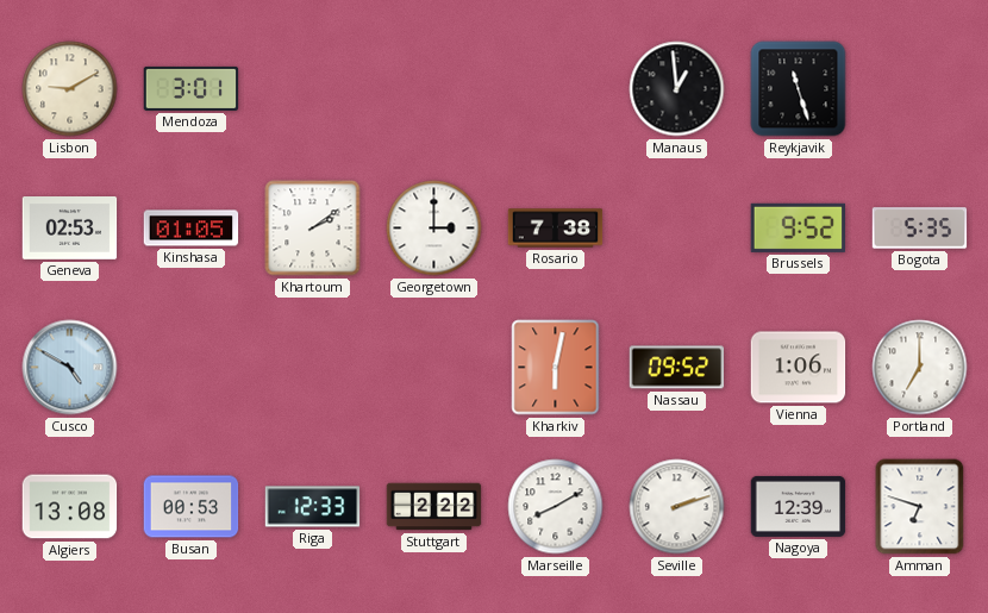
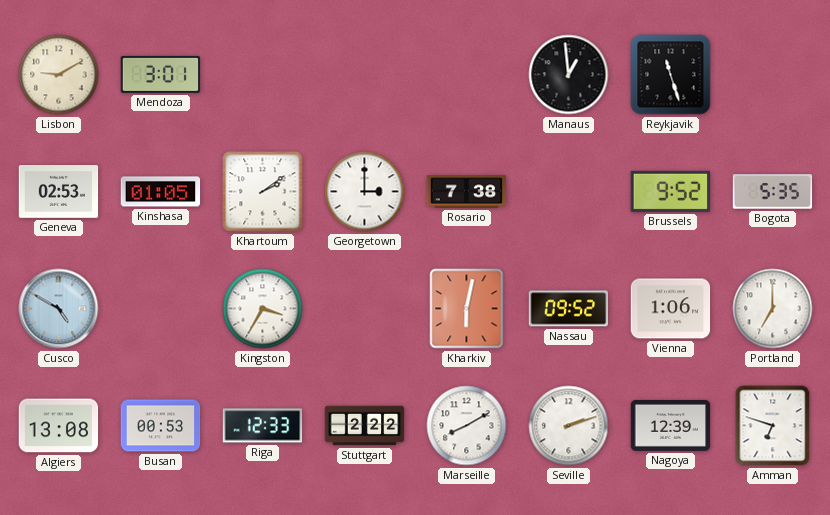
Kingston: none -> 3:35
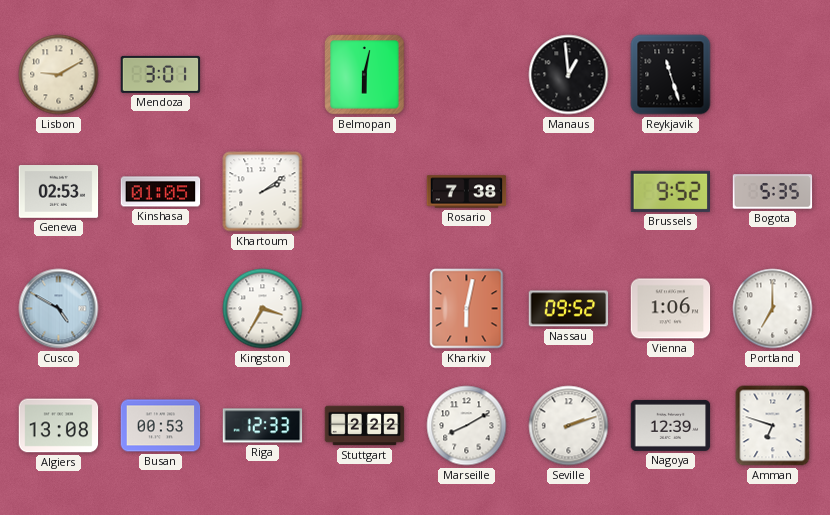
Belmopan: none -> 6:02
Georgetown: 3:00 -> none
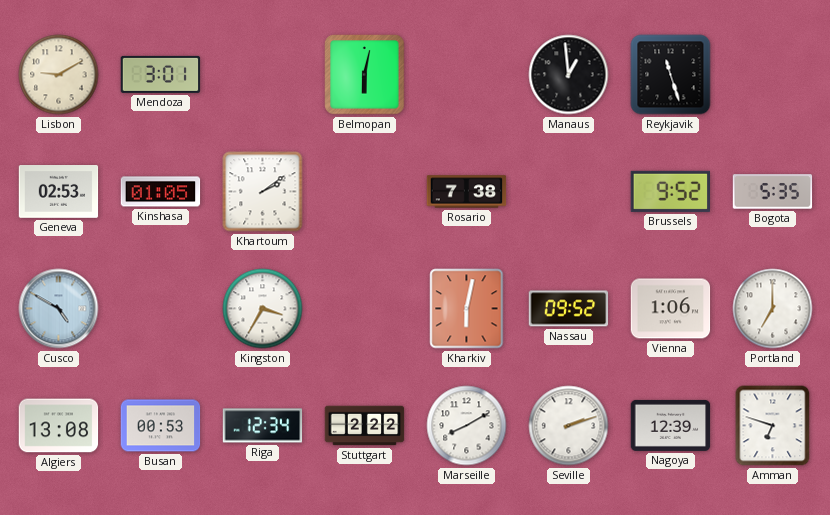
Riga: 12:33 -> 12:34
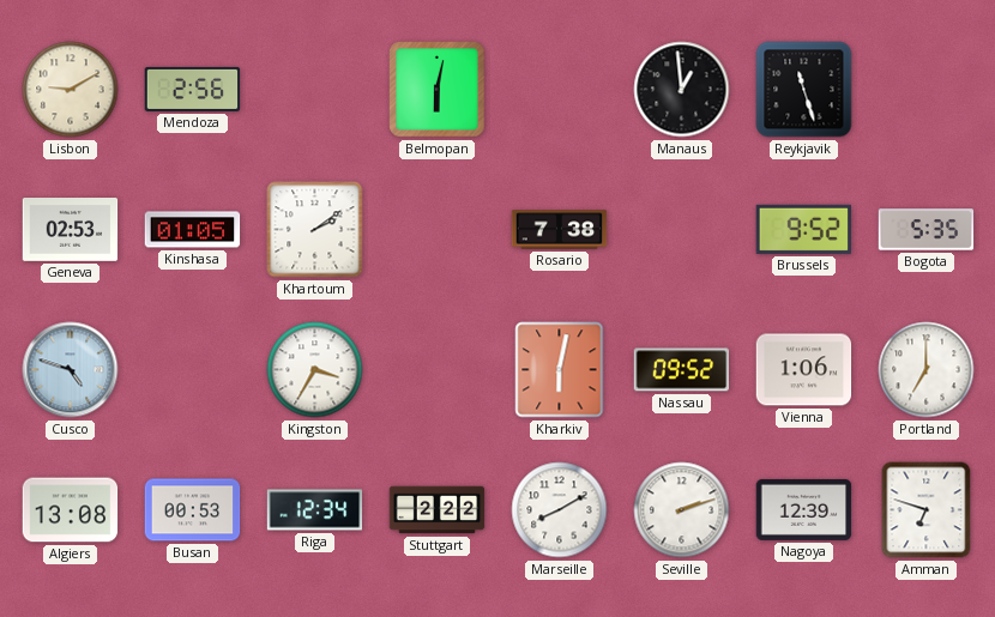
Mendoza: 3:01 -> 2:56
Cusco: 4:50 -> 4:48
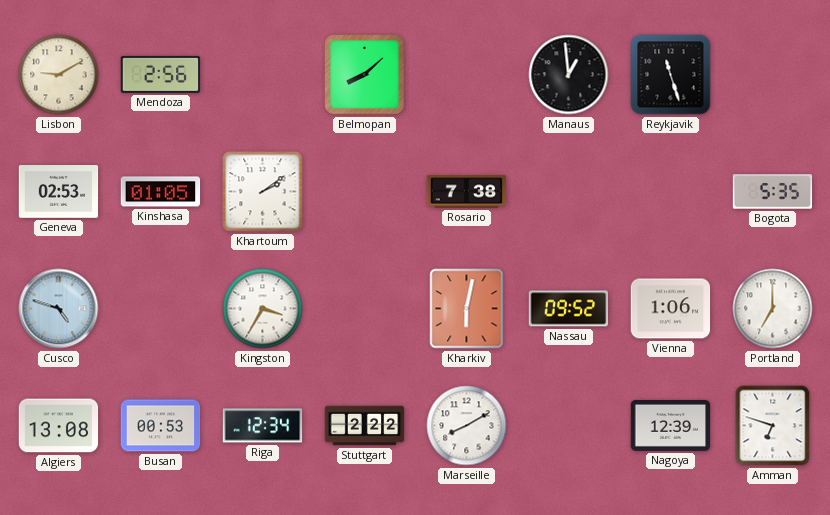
Belmopan: 6:02 -> 8:08
Brussels: 9:52 -> none
Seville: 2:12 -> none
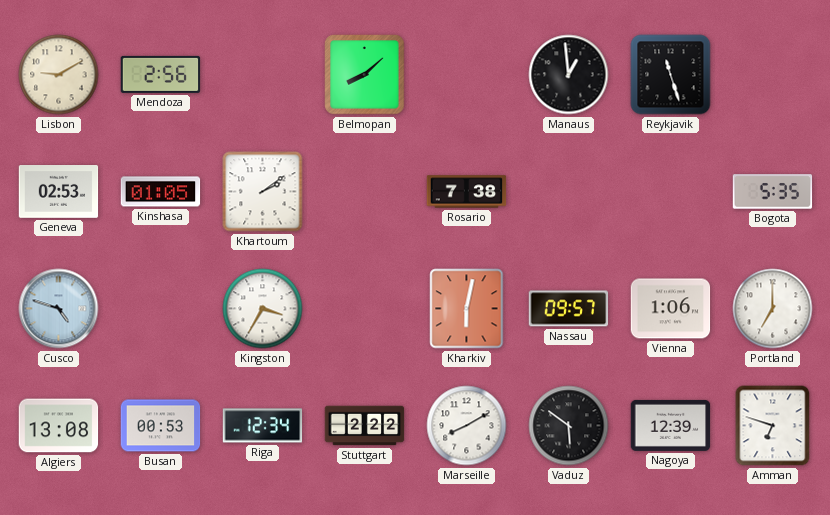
Nassau: 09:52 -> 09:57
Vaduz: none -> 5:51
